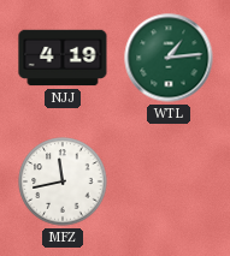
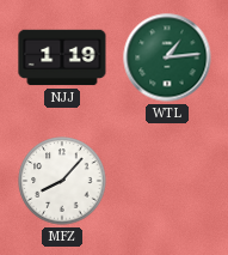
NJJ: 4:19 -> 1:19
MFZ: 11:43 -> 8:07
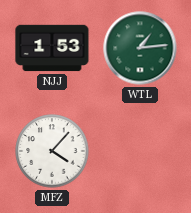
NJJ: 1:19 -> 1:53
MFZ: 8:07 -> 4:07
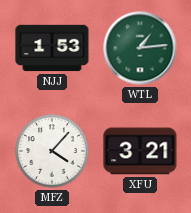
XFU: none -> 3:21
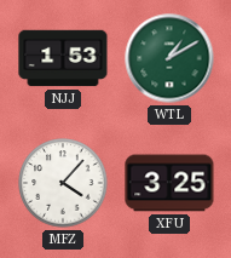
WTL: 1:14 -> 1:10
XFU: 3:21 -> 3:25
